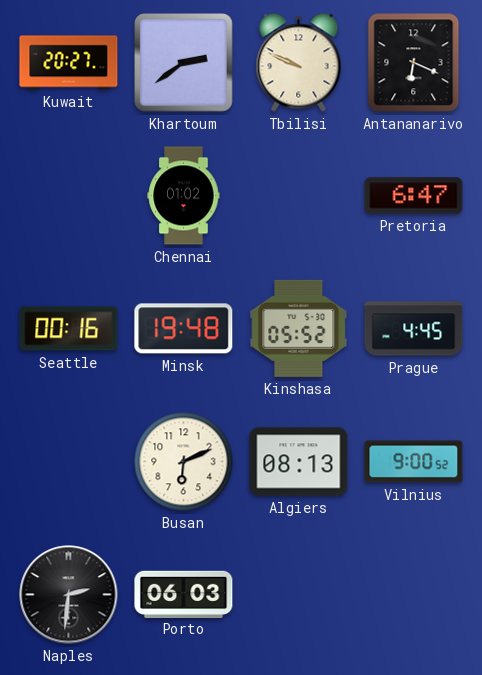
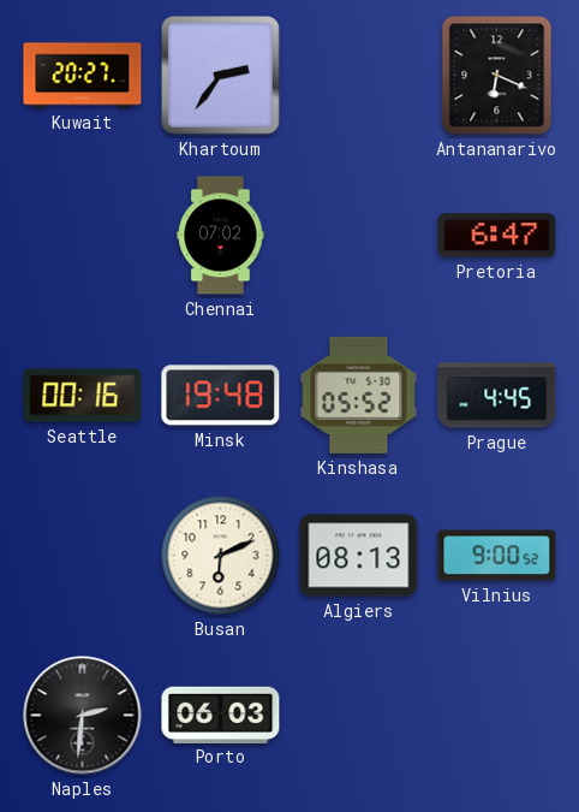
Khartoum: 2:39 -> 2:36
Tbilisi: 9:49 -> none
Chennai: 01:02 -> 07:02
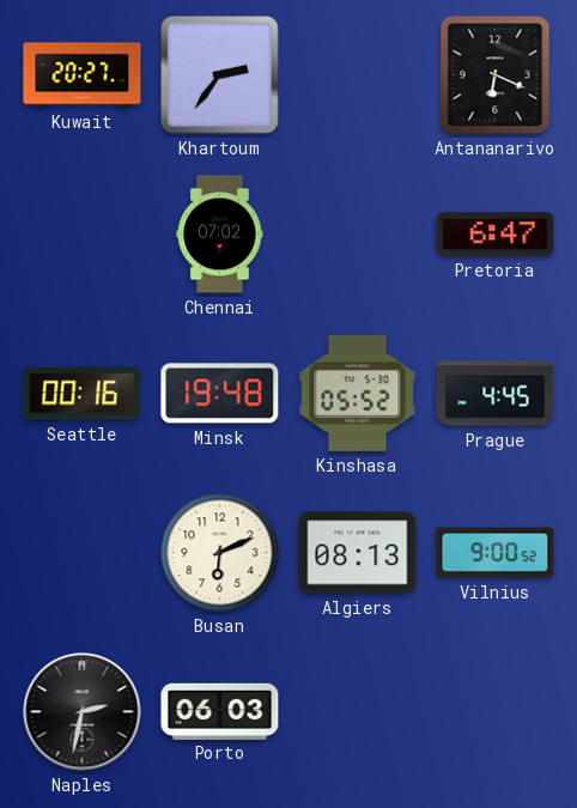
Naples: 2:31 -> 2:32
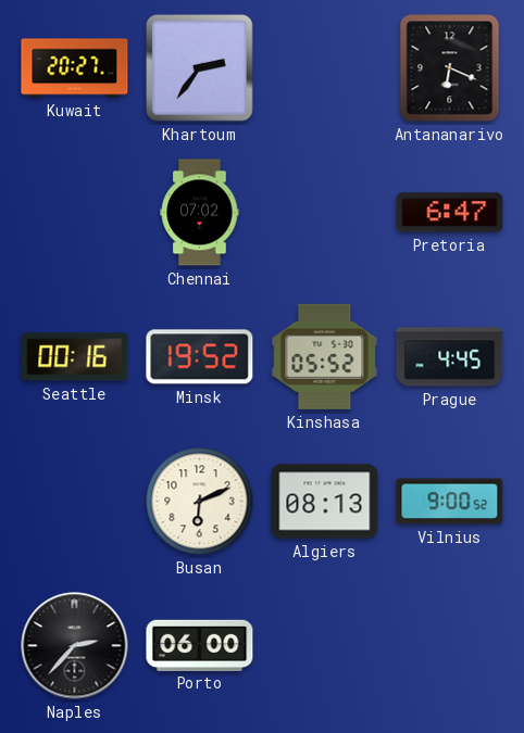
Minsk: 19:48 -> 19:52
Naples: 2:32 -> 2:37
Porto: 06:03 -> 06:00
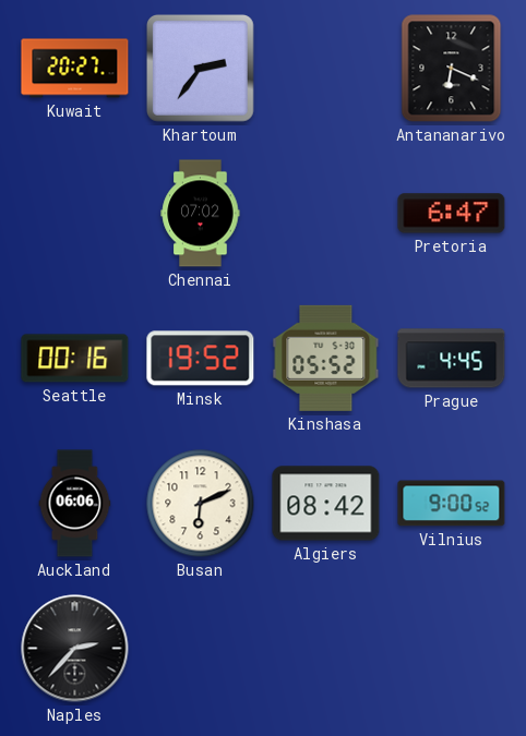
Auckland: none -> 06:06
Algiers: 08:13 -> 08:42
Porto: 06:00 -> none
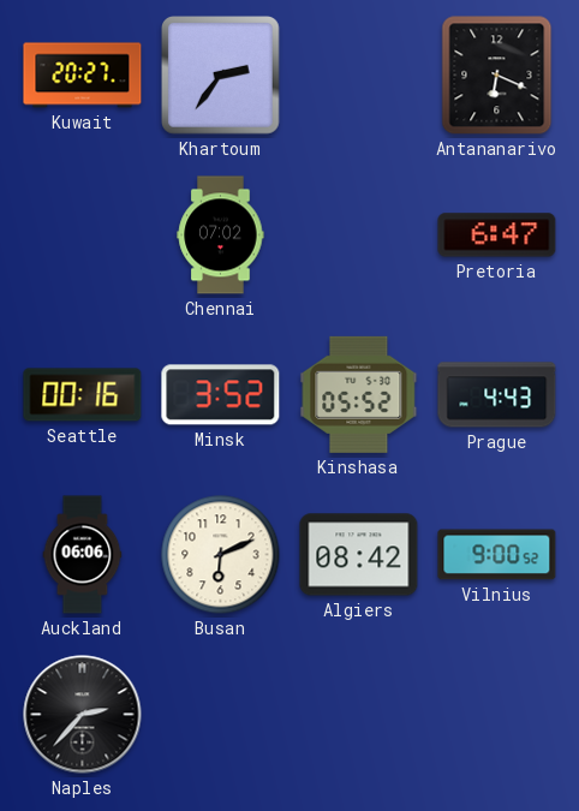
Minsk: 19:52 -> 3:52
Prague: 4:45 -> 4:43
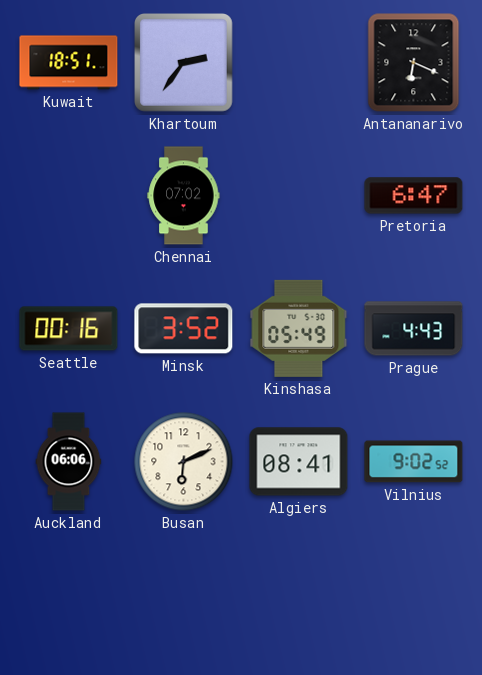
Kuwait: 20:27 -> 18:51
Kinshasa: 05:52 -> 05:49
Algiers: 08:42 -> 08:41
Vilnius: 9:00 -> 9:02
Naples: 2:37 -> none
